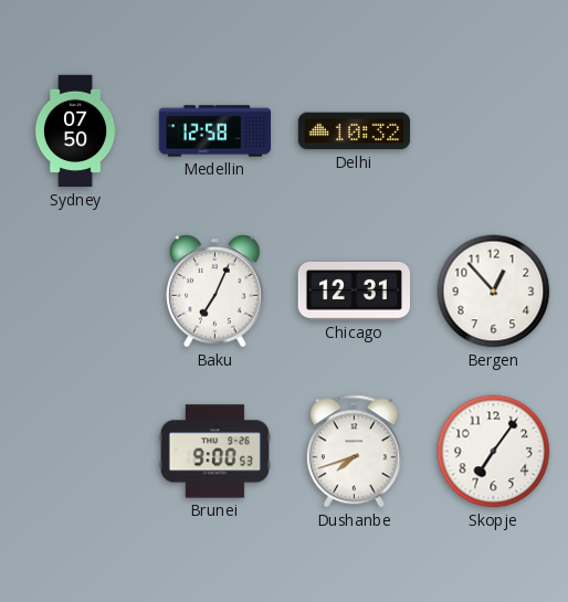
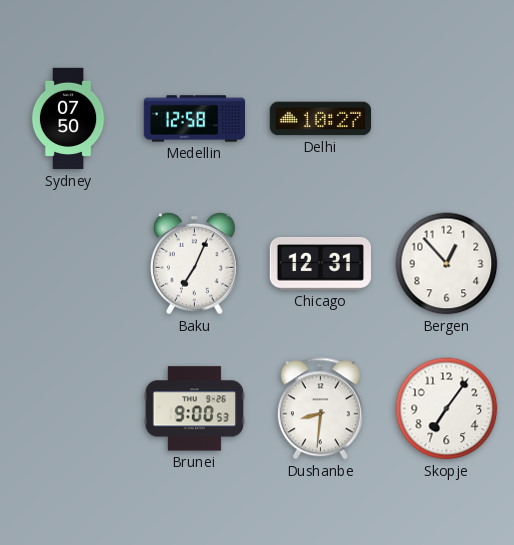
Delhi: 10:32 -> 10:27
Dushanbe: 7:42 -> 8:31
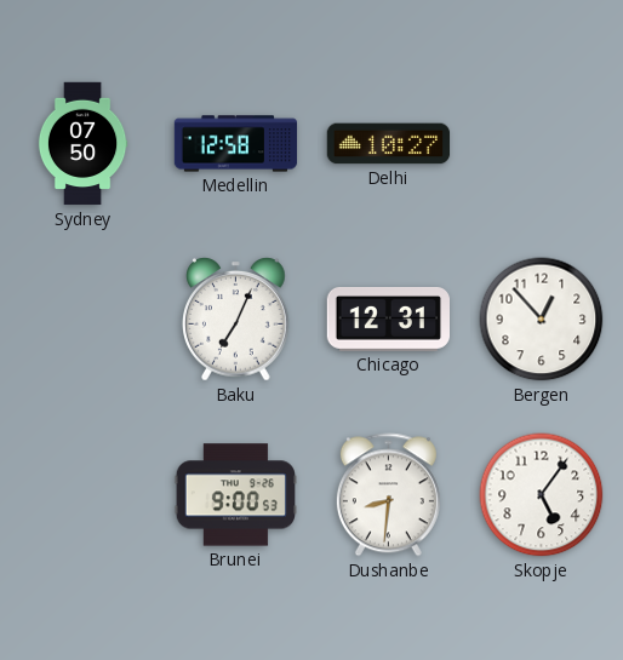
Skopje: 7:06 -> 5:06
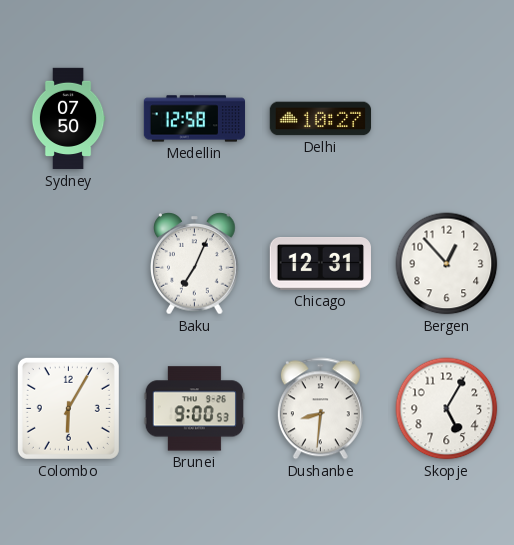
Colombo: none -> 6:05
Skopje: 5:06 -> 5:05
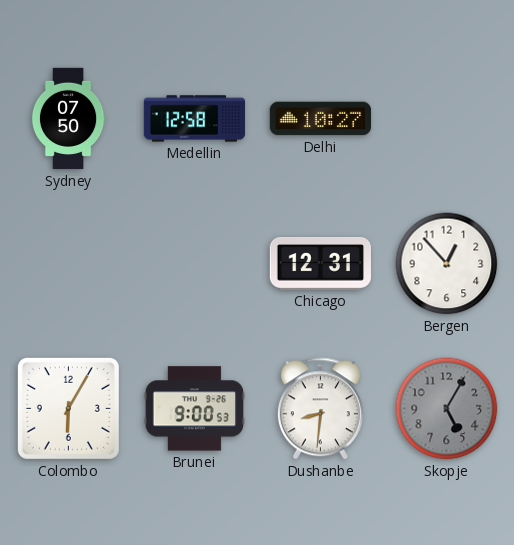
Baku: 7:04 -> none
Skopje dial: white -> grey
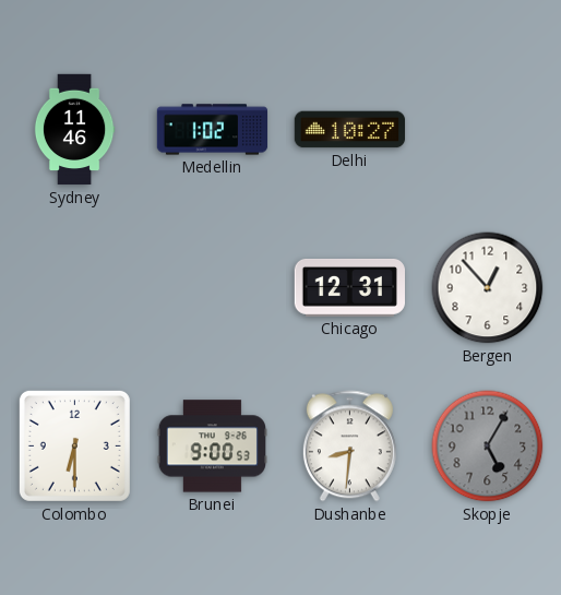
Sydney: 07:50 -> 11:46
Medellin: 12:58 -> 1:02
Colombo: 6:05 -> 6:30
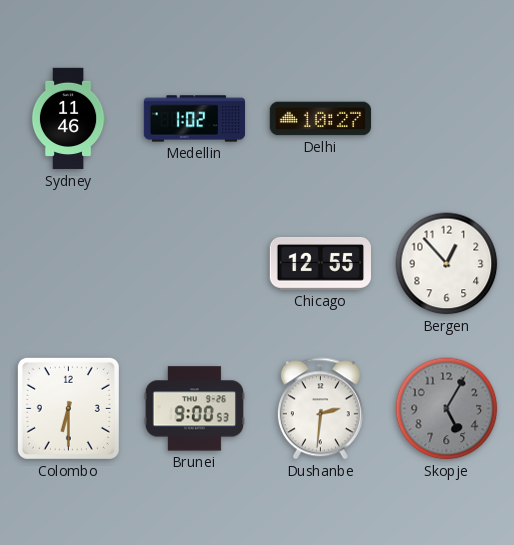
Chicago: 12:31 -> 12:55
Dushanbe: 8:31 -> 2:31
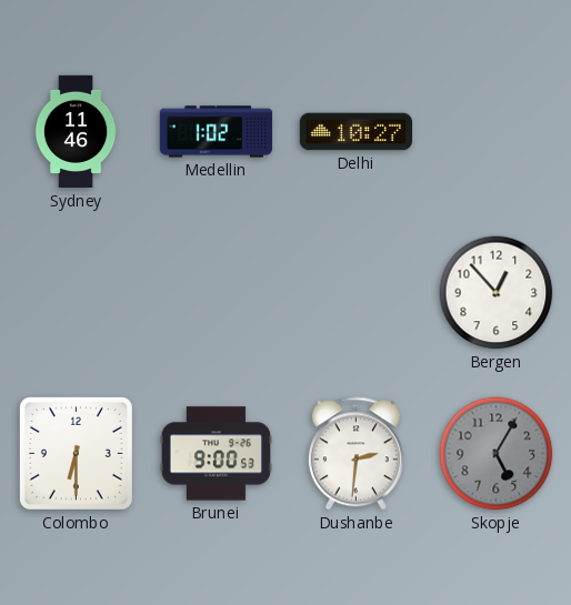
Chicago: 12:55 -> none
